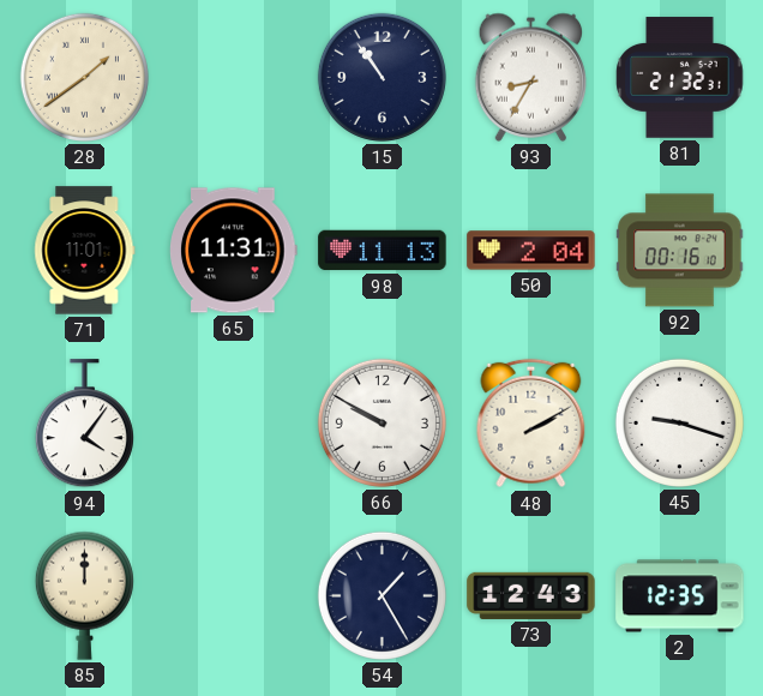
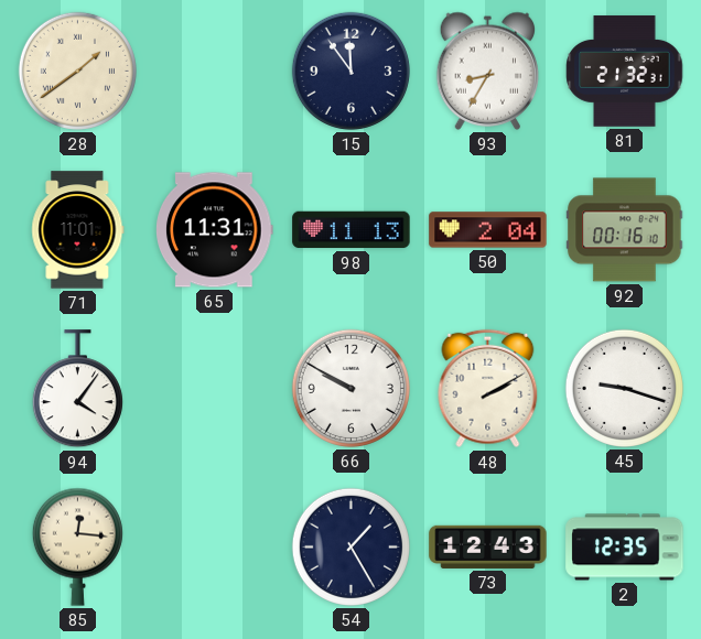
15: 10:54 -> 11:54
85: 12:00 -> 12:16
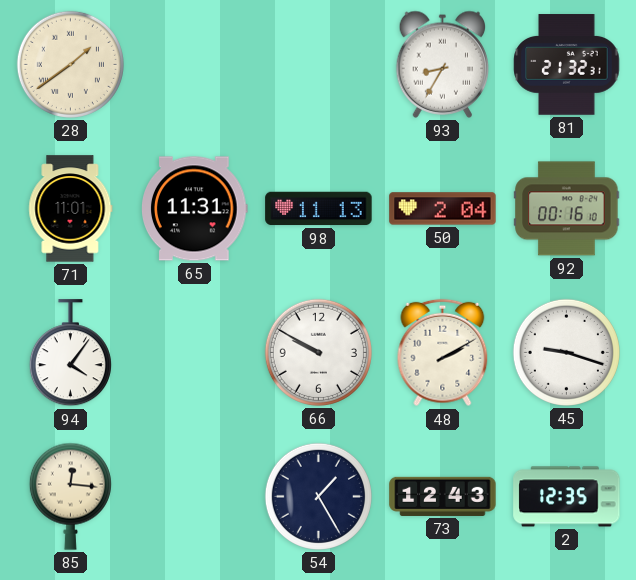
15: 11:54 -> none
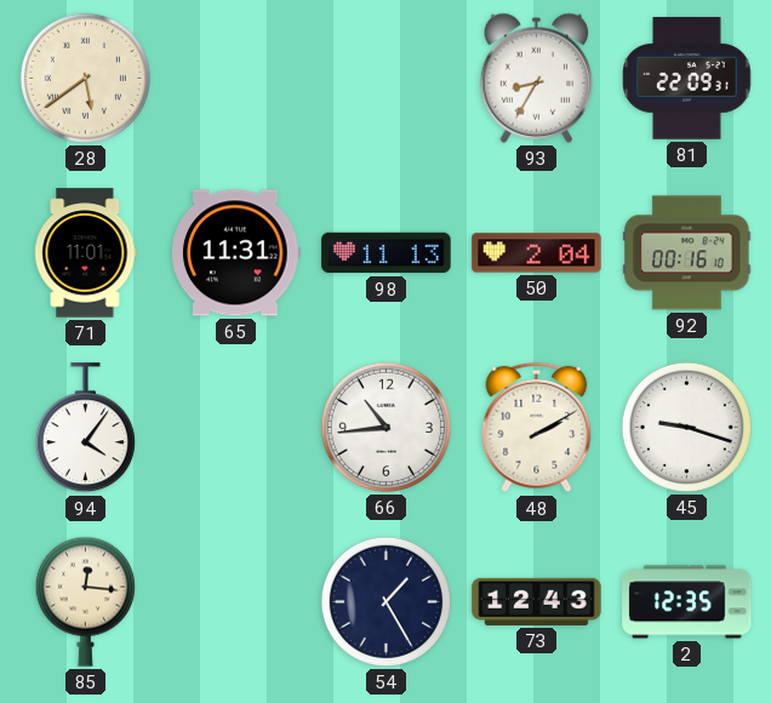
28: 1:39 -> 5:39
81: 21:32 -> 22:09
66: 9:50 -> 10:44
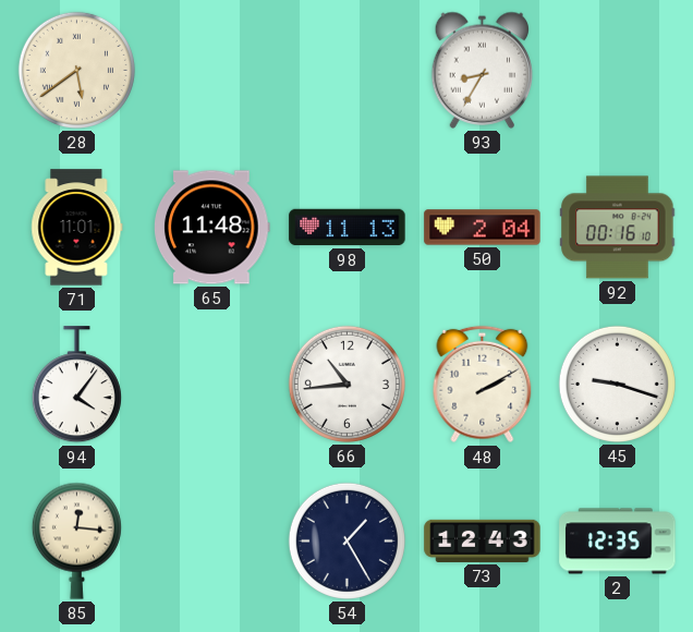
81: 22:09 -> none
65: 11:31 -> 11:48
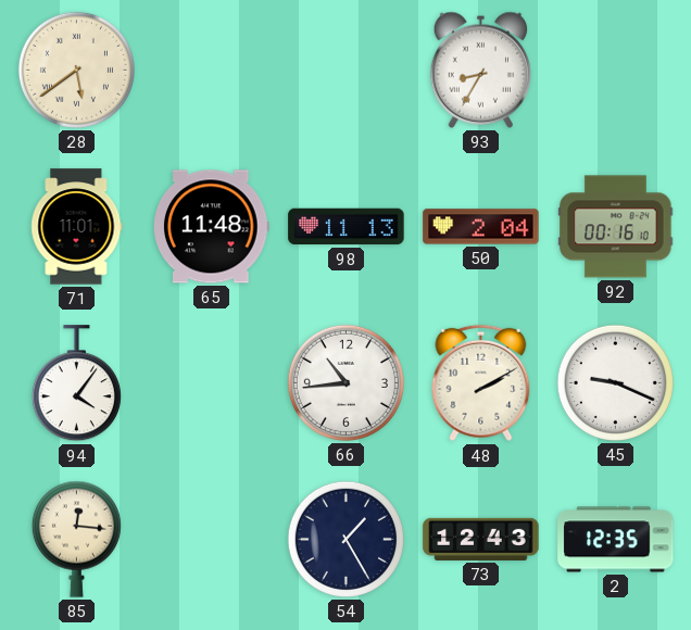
45: 9:18 -> 9:19
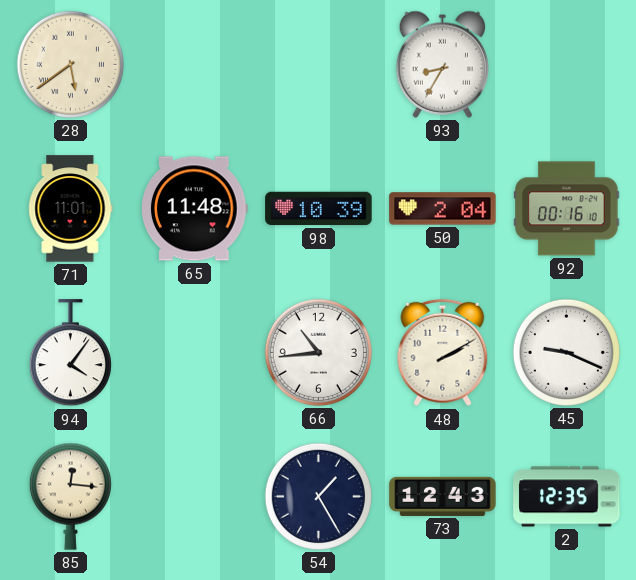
98: 11:13 -> 10:39
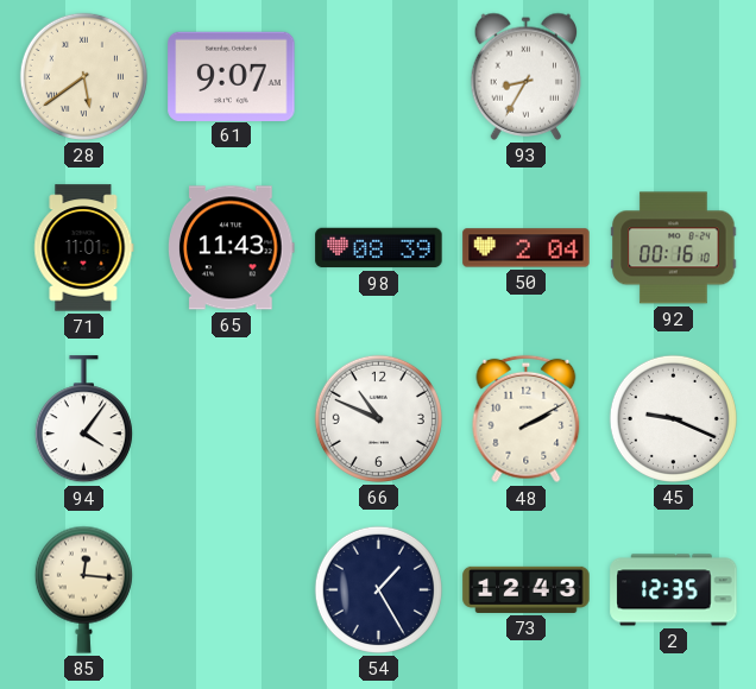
61: none -> 9:07
65: 11:48 -> 11:43
98: 10:39 -> 08:39
66: 10:44 -> 10:49
